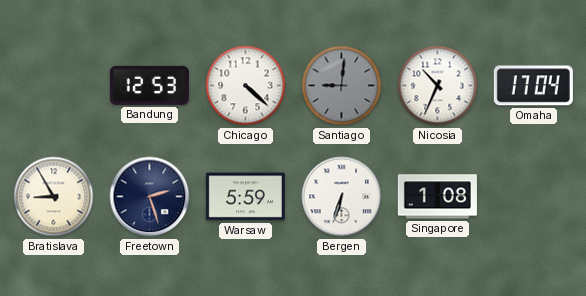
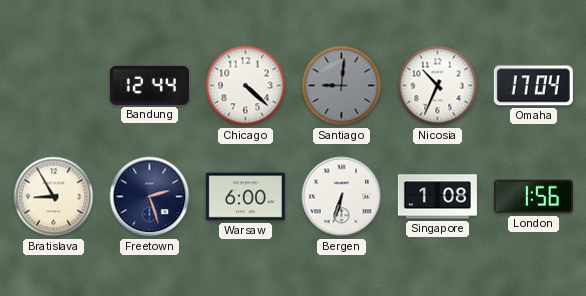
Bandung: 12:53 -> 12:44
Warsaw: 5:59 -> 6:00
London: none -> 1:56
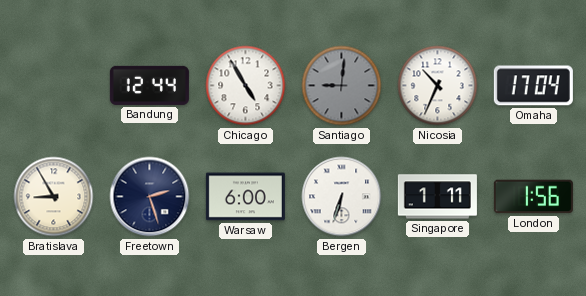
Chicago: 4:22 -> 4:55
Singapore: 1:08 -> 1:11
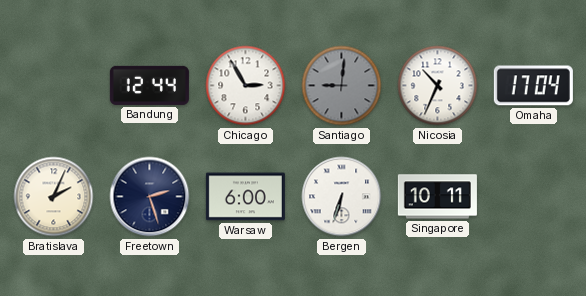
Chicago: 4:55 -> 2:55
Bratislava: 8:55 -> 2:04
Singapore: 1:11 -> 10:11
London: 1:56 -> none
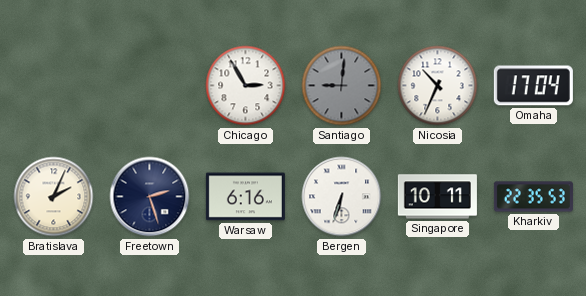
Bandung: 12:44 -> none
Warsaw: 6:00 -> 6:16
Kharkiv: none -> 22:35
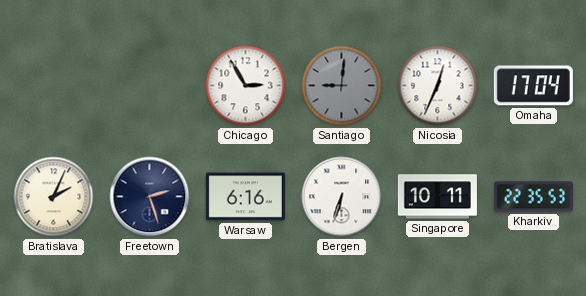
Nicosia: 10:34 -> 12:34
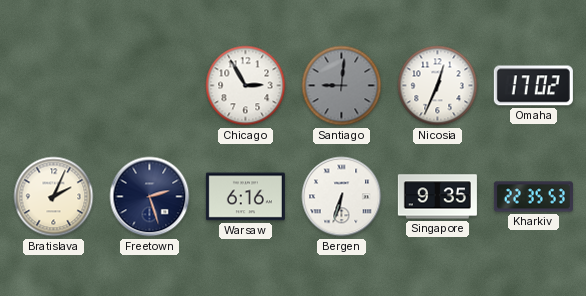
Omaha: 17:04 -> 17:02
Singapore: 10:11 -> 9:35
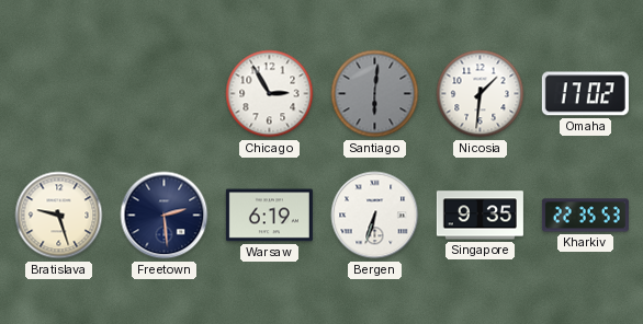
Santiago: 9:01 -> 6:01
Nicosia: 12:34 -> 1:31
Bratislava: 2:04 -> 9:27
Freetown: 2:27 -> 2:29
Warsaw: 6:16 -> 6:19
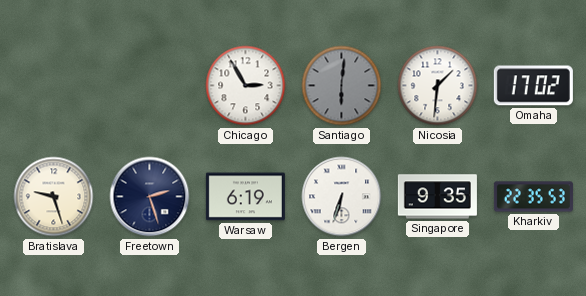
Freetown: 2:29 -> 2:27
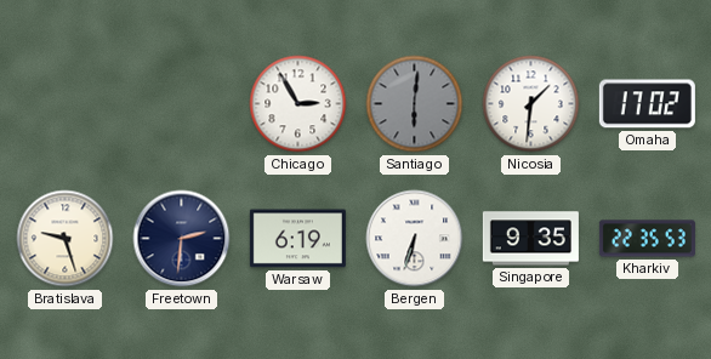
Freetown: 2:27 -> 2:31
